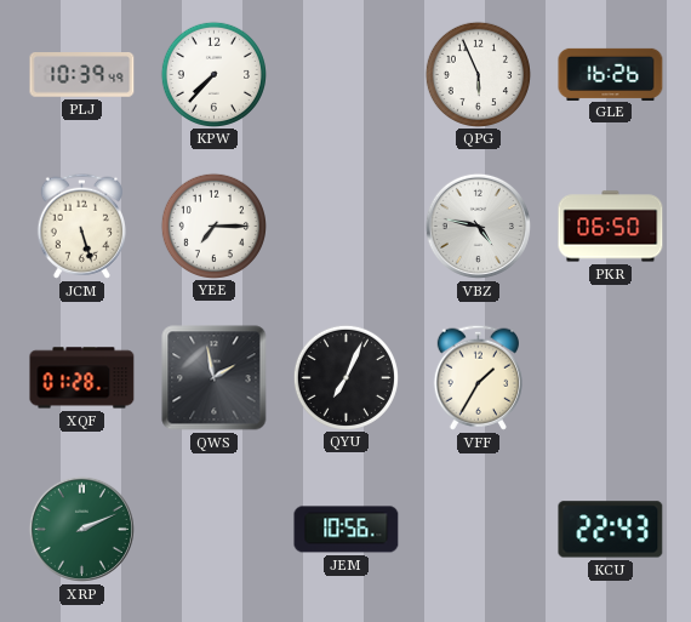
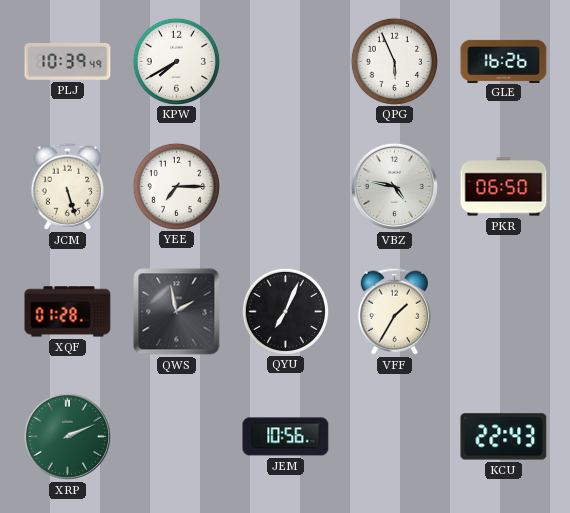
KPW: 7:37 -> 7:40
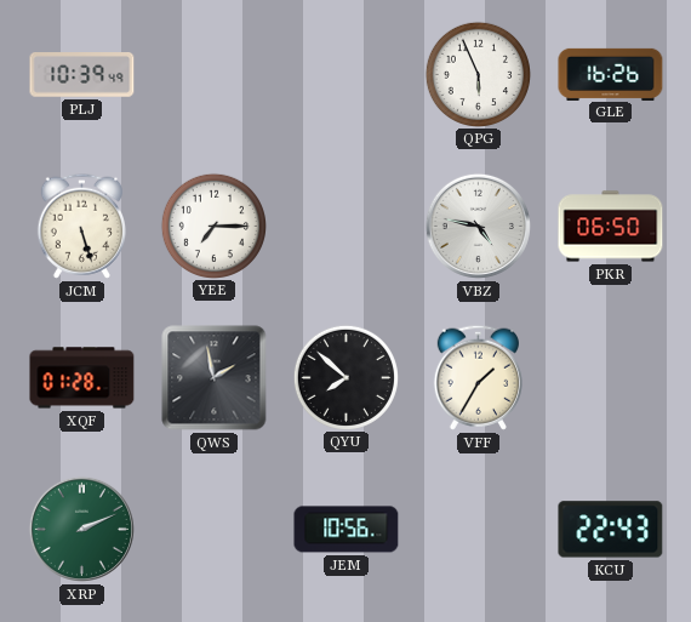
KPW: 7:40 -> none
QYU: 7:04 -> 7:52
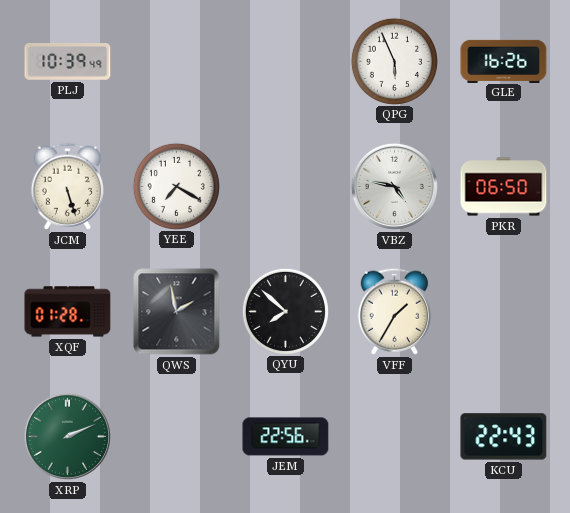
YEE: 7:15 -> 7:20
JEM: 10:56 -> 22:56
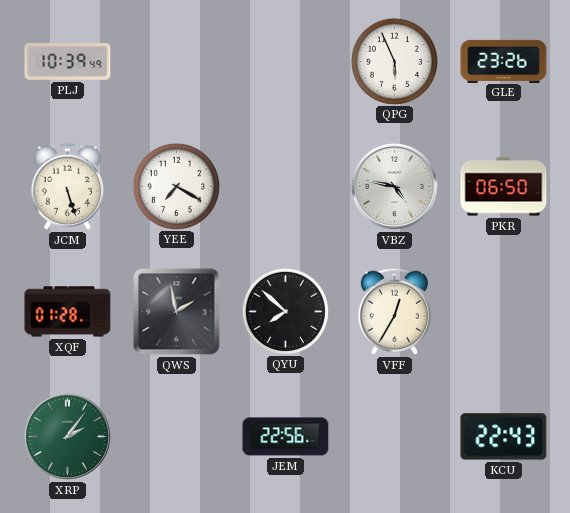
GLE: 16:26 -> 23:26
VFF: 1:35 -> 12:35
XRP: 2:11 -> 2:06
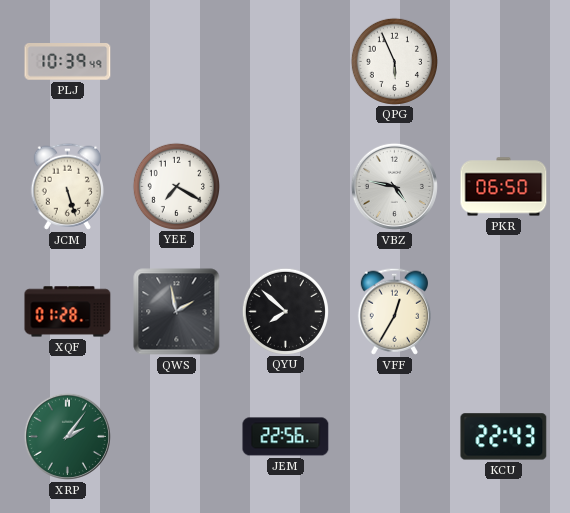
GLE: 23:26 -> none
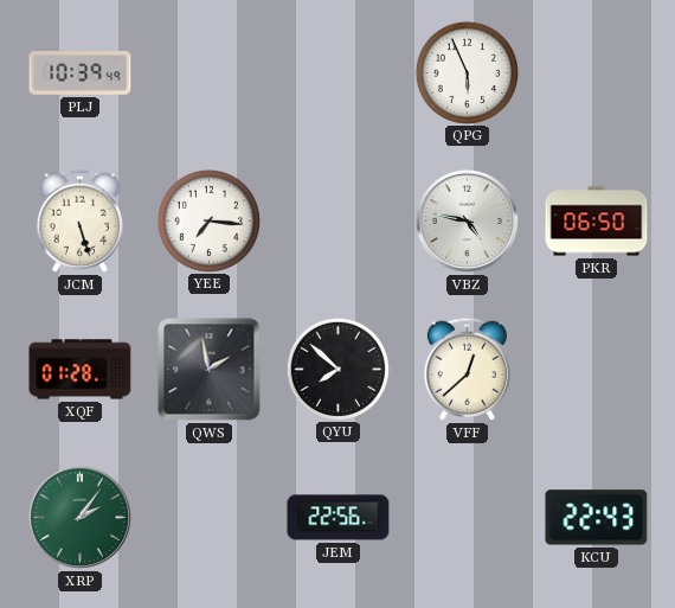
YEE: 7:20 -> 7:16
VFF: 12:35 -> 12:38
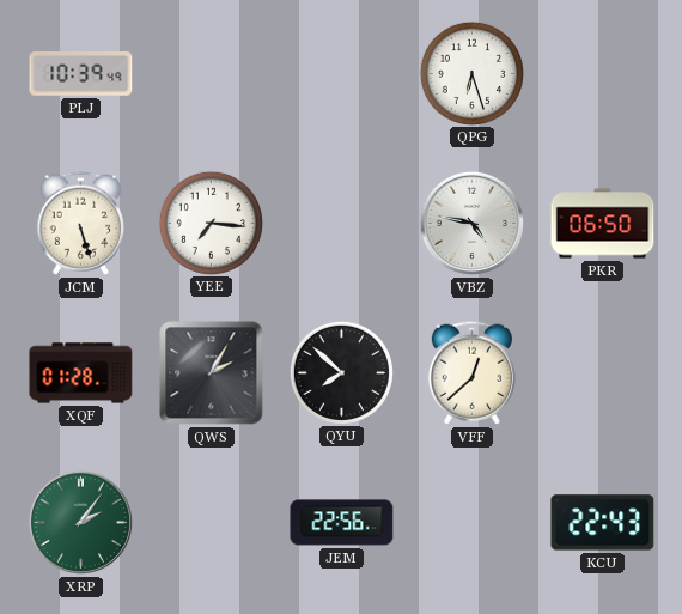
QPG: 5:56 -> 6:27
QWS: 1:58 -> 2:05
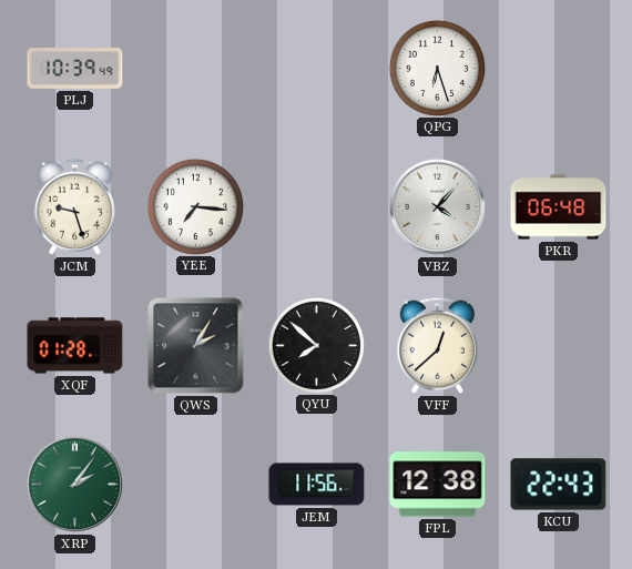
JCM: 5:27 -> 9:27
VBZ: 4:47 -> 4:07
PKR: 06:50 -> 06:48
JEM: 22:56 -> 11:56
FPL: none -> 12:38
